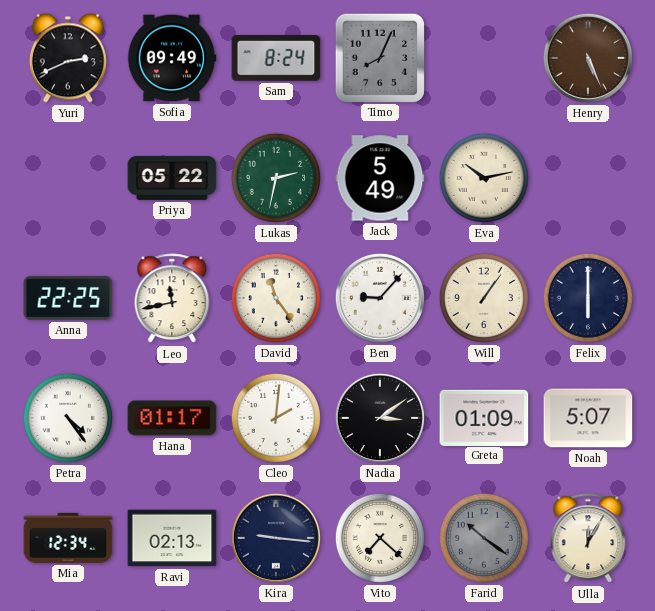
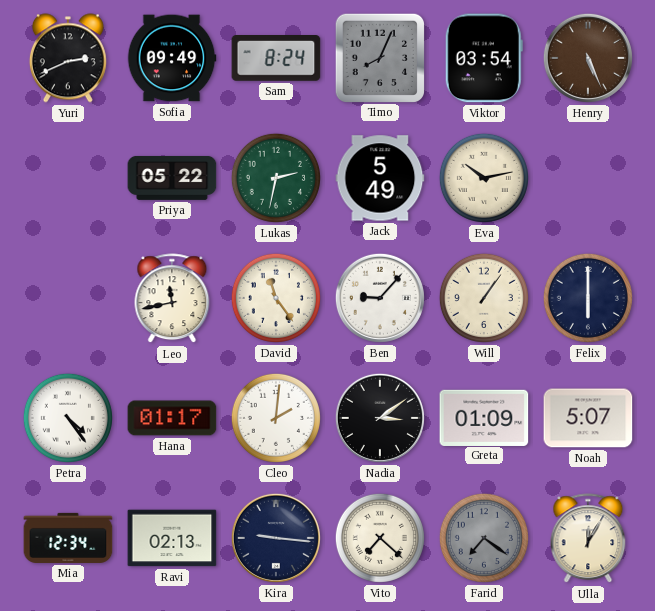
Viktor: none -> 03:54
Anna: 22:25 -> none
Farid: 10:21 -> 7:21
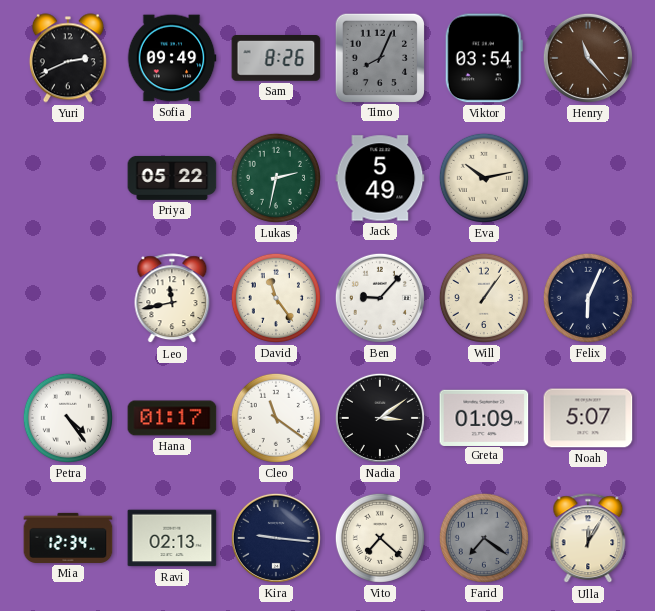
Sam: 8:24 -> 8:26
Henry: 5:26 -> 11:23
Felix: 6:00 -> 6:04
Cleo: 2:01 -> 11:21
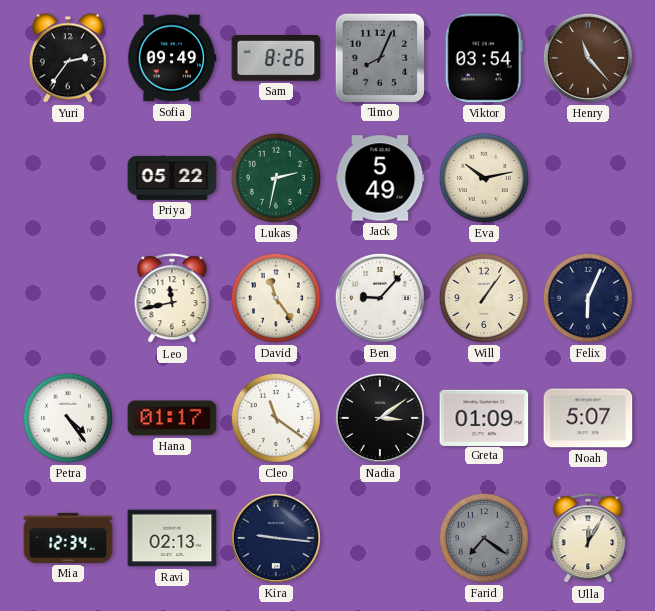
Yuri: 2:41 -> 2:36
Vito: 7:22 -> none
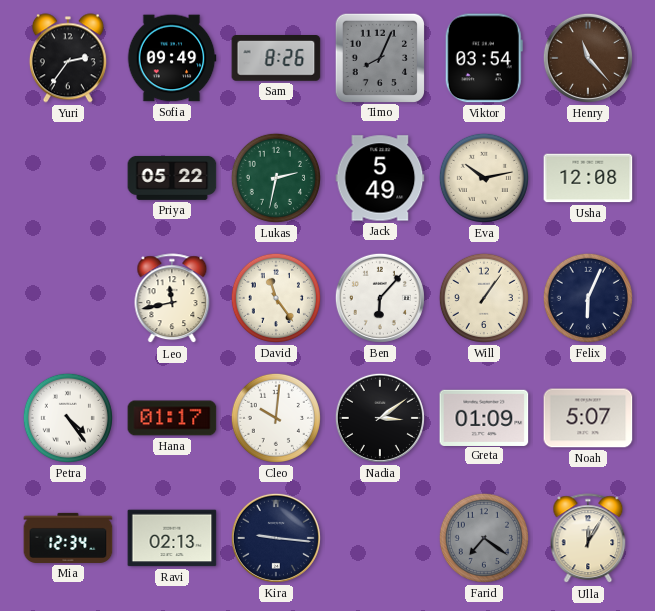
Usha: none -> 12:08
Ben: 9:07 -> 6:07
Cleo: 11:21 -> 10:01
